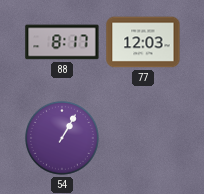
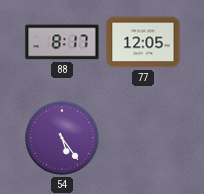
77: 12:03 -> 12:05
54: 1:05 -> 5:24
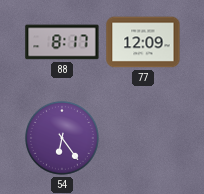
77: 12:05 -> 12:09
54: 5:24 -> 6:24
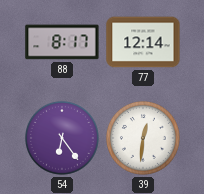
77: 12:09 -> 12:14
39: none -> 12:31
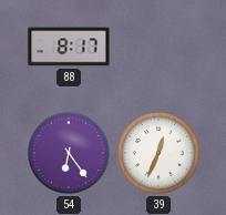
77: 12:14 -> none
39: 12:31 -> 12:34
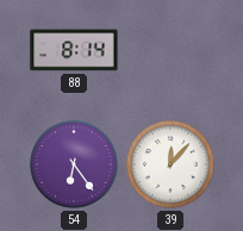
88: 8:17 -> 8:14
39: 12:34 -> 12:07
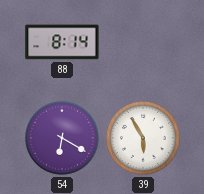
54: 6:24 -> 6:20
39: 12:07 -> 5:55
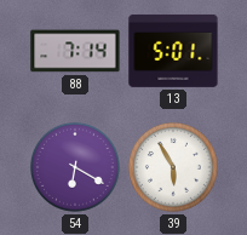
88: 8:14 -> 7:14
13: none -> 5:01
